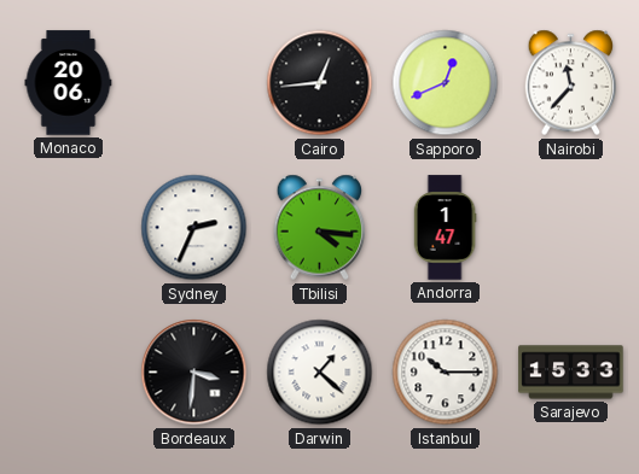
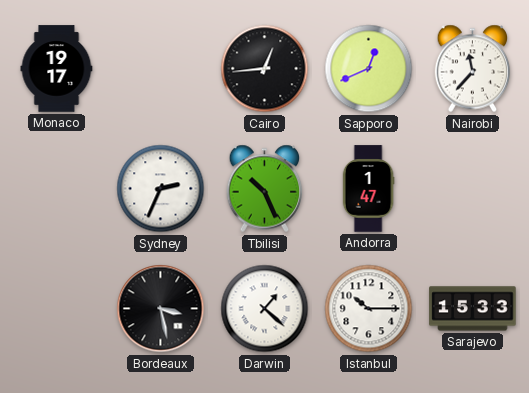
Monaco: 20:06 -> 19:17
Tbilisi: 4:16 -> 10:26
Bordeaux: 3:31 -> 3:28
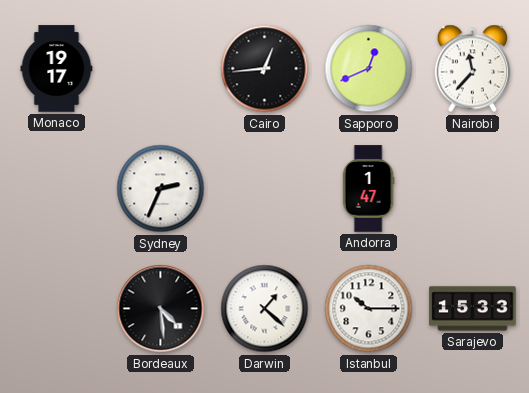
Tbilisi: 10:26 -> none
Bordeaux: 3:28 -> 4:29
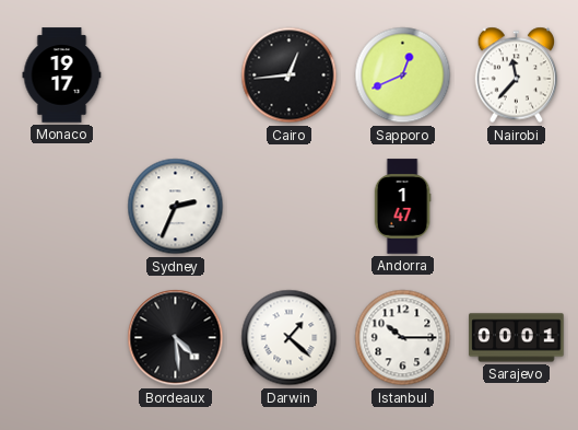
Sarajevo: 15:33 -> 00:01
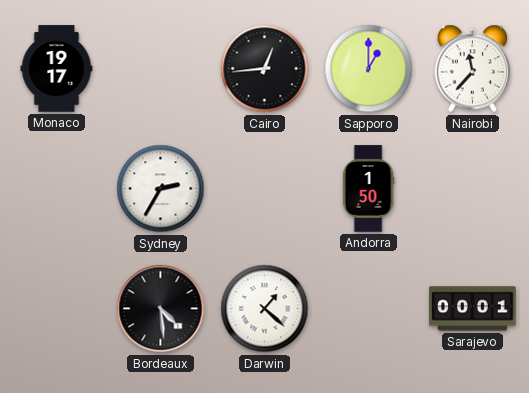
Sapporo: 12:41 -> 1:00
Sydney: 2:34 -> 2:35
Andorra: 1:47 -> 1:50
Istanbul: 10:15 -> none
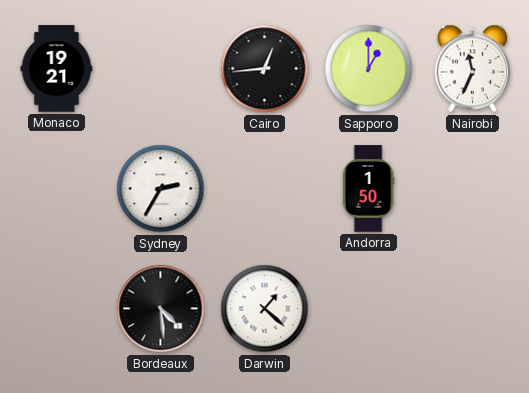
Monaco: 19:17 -> 19:21
Nairobi: 11:37 -> 11:34
Sarajevo: 00:01 -> none
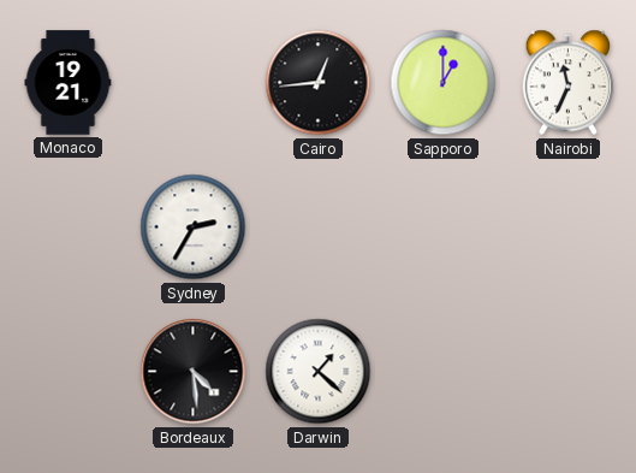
Andorra: 1:50 -> none
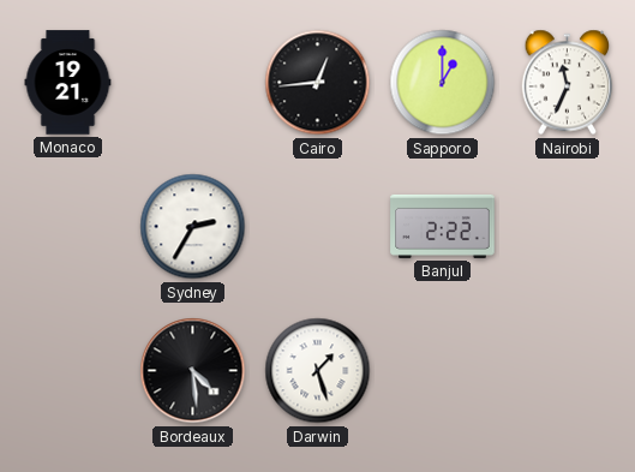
Banjul: none -> 2:22
Darwin: 1:22 -> 1:27
